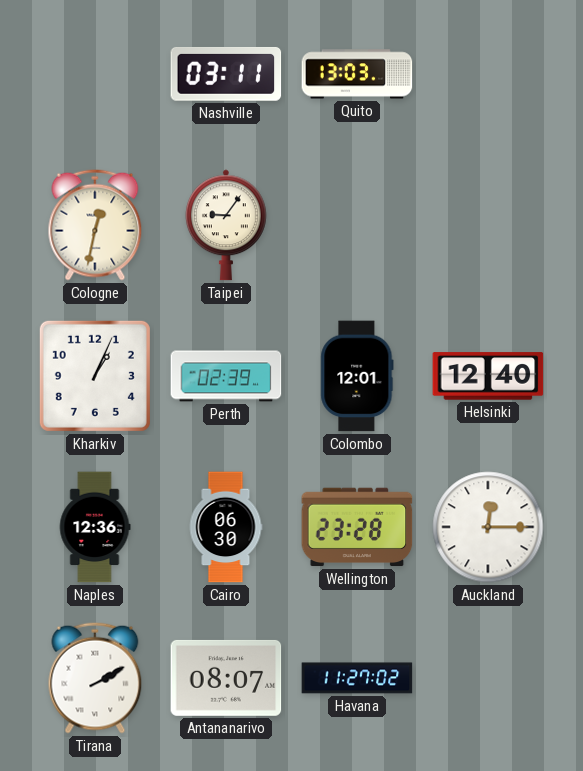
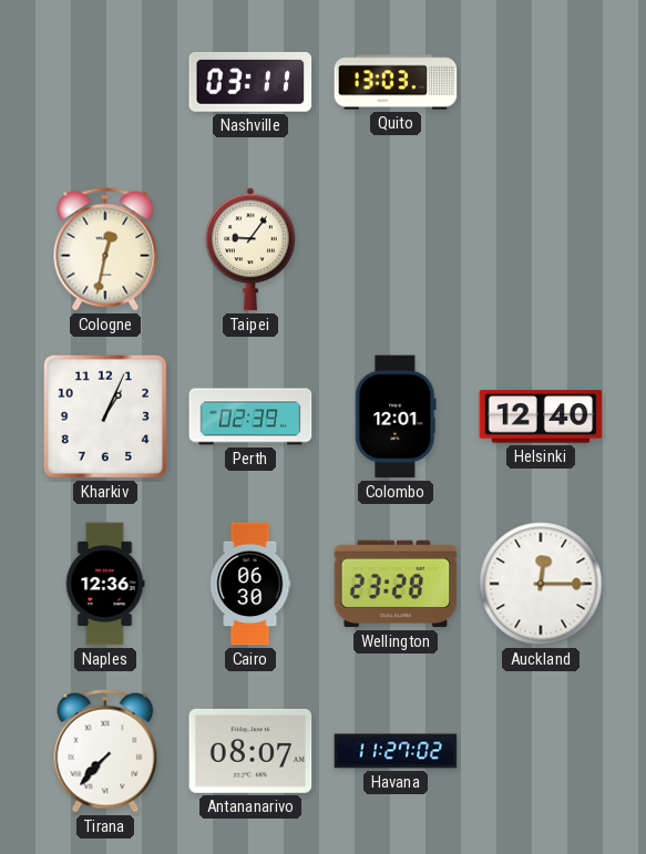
Tirana: 2:10 -> 7:37
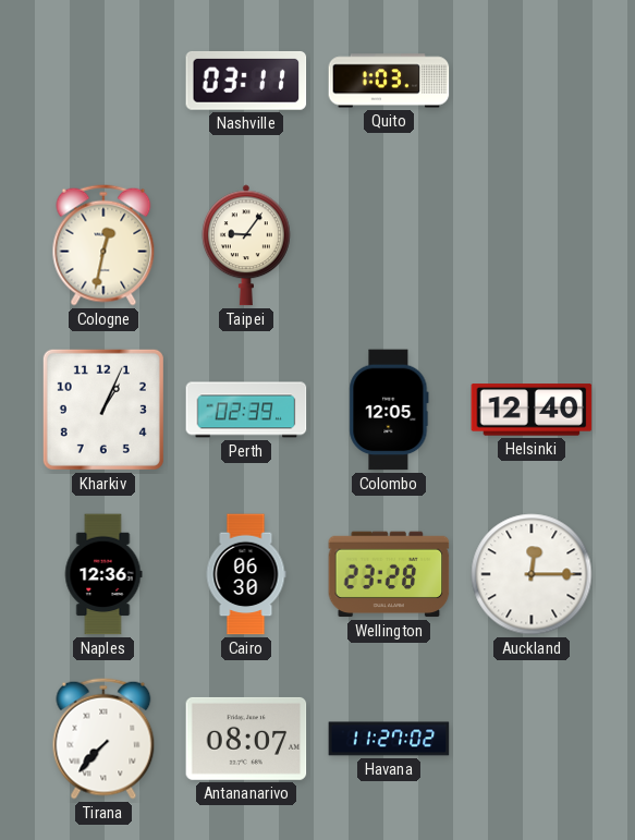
Quito: 13:03 -> 1:03
Colombo: 12:01 -> 12:05
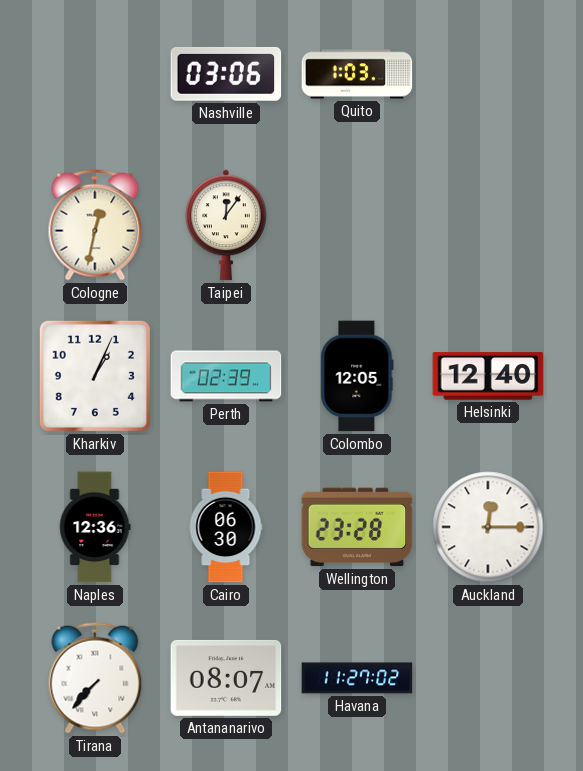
Nashville: 03:11 -> 03:06
Taipei: 9:06 -> 12:06
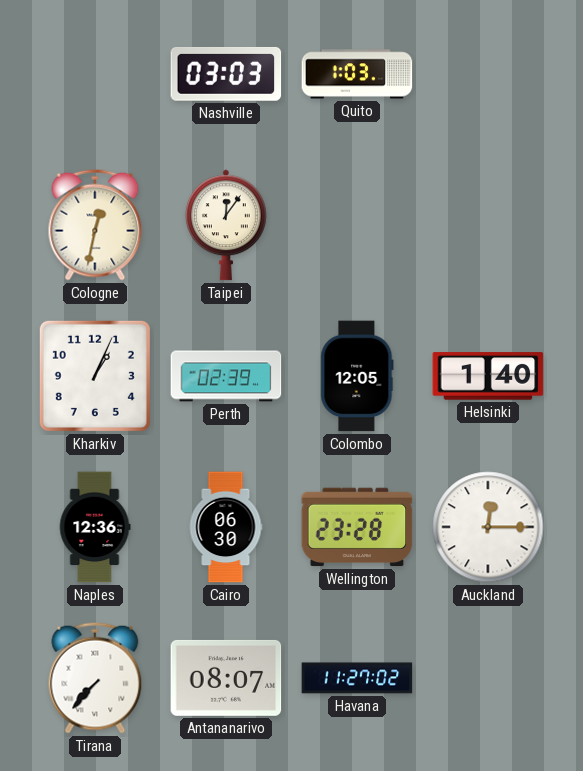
Nashville: 03:06 -> 03:03
Helsinki: 12:40 -> 1:40
